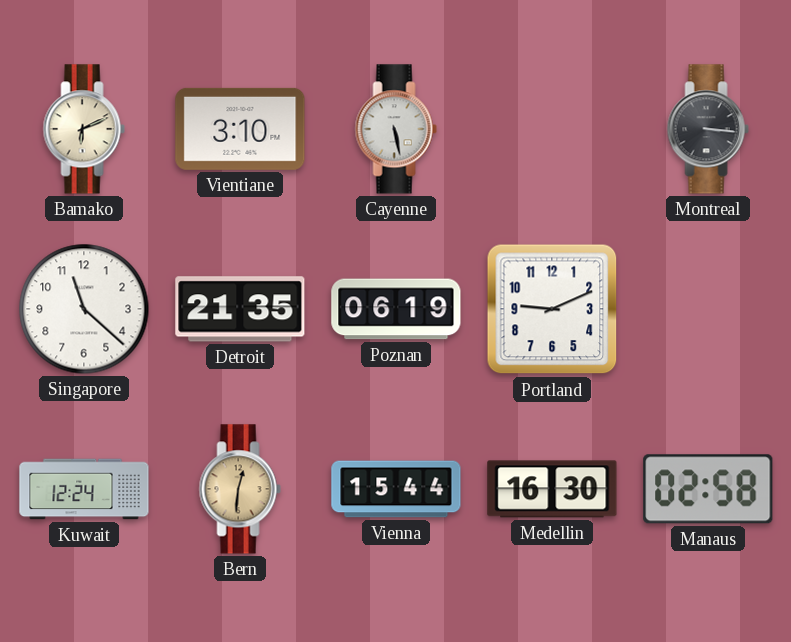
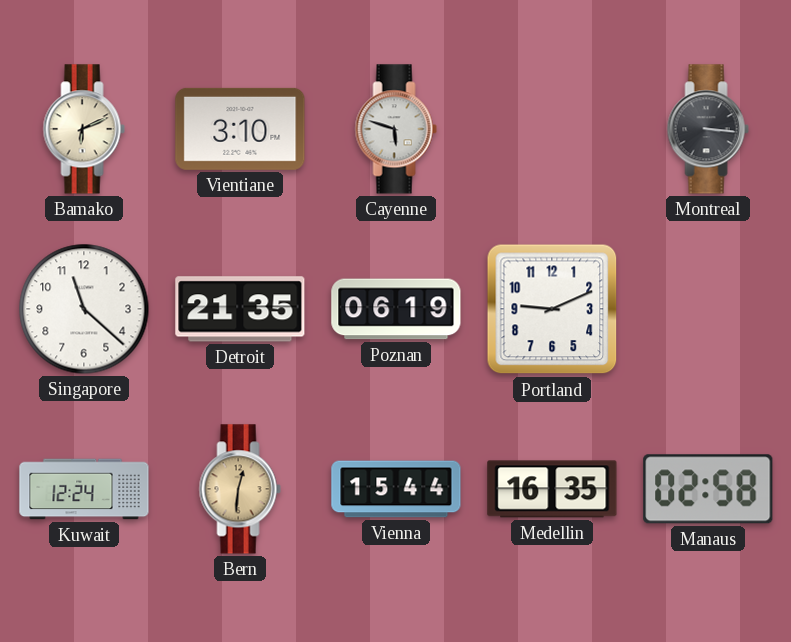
Cayenne: 5:28 -> 5:48
Medellin: 16:30 -> 16:35
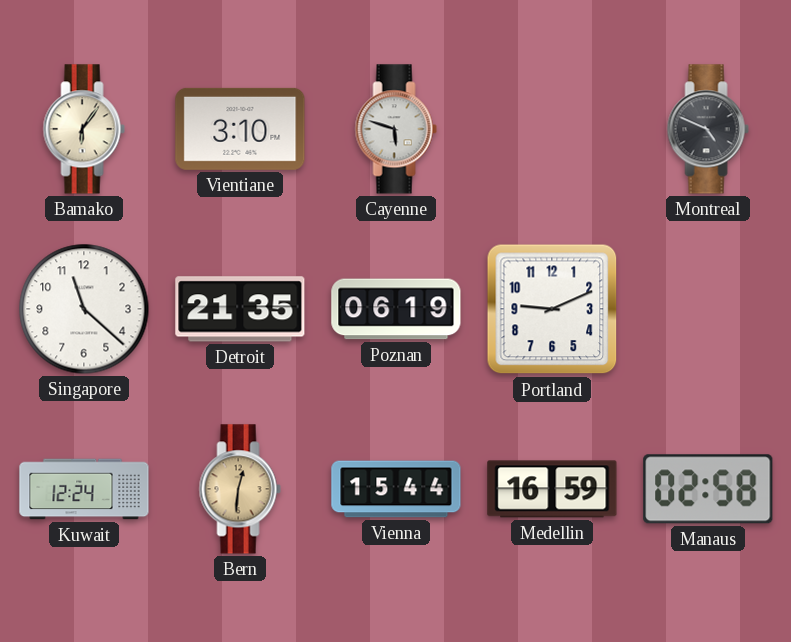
Bamako: 6:11 -> 6:06
Montreal: 3:16 -> 4:49
Medellin: 16:35 -> 16:59
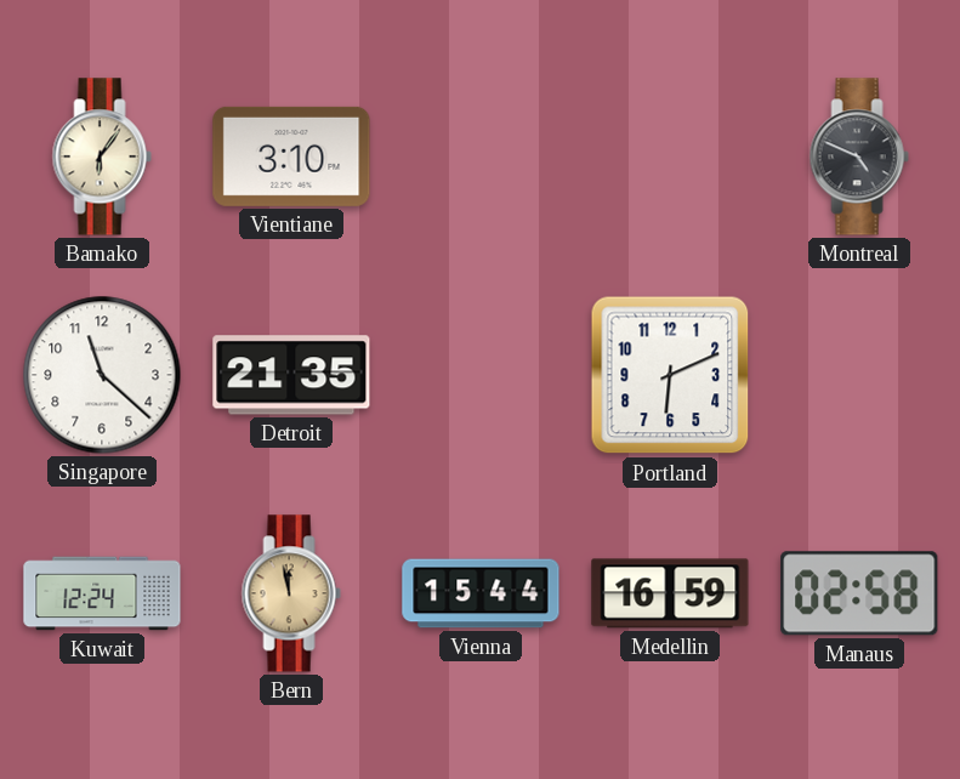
Cayenne: 5:48 -> none
Poznan: 06:19 -> none
Portland: 9:11 -> 6:11
Bern: 12:31 -> 11:58
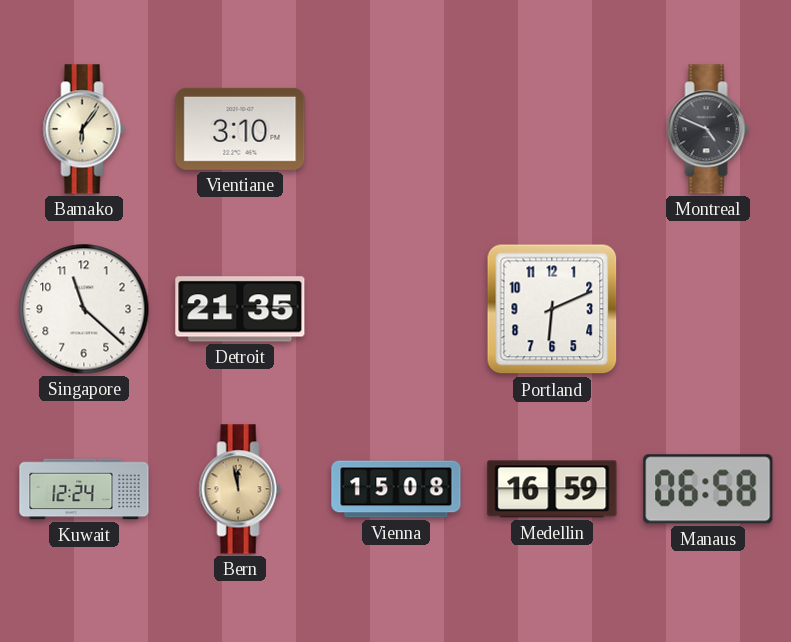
Vienna: 15:44 -> 15:08
Manaus: 02:58 -> 06:58
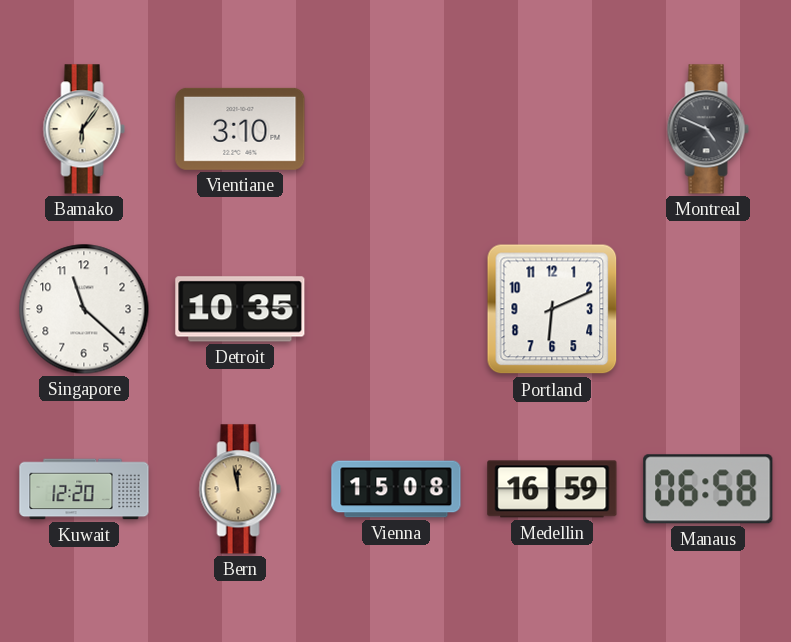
Detroit: 21:35 -> 10:35
Kuwait: 12:24 -> 12:20
